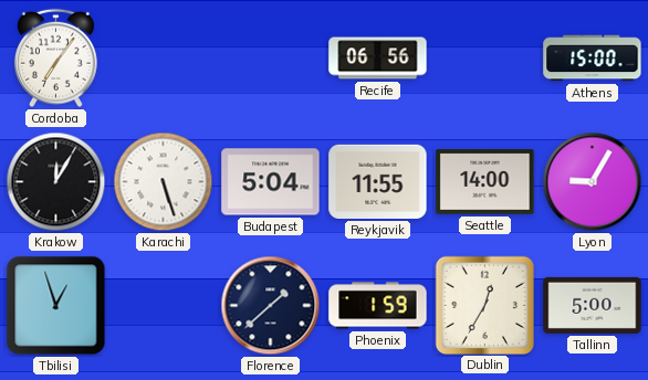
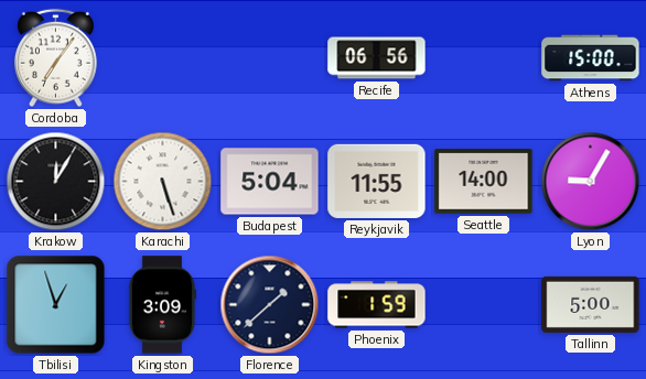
Kingston: none -> 3:09
Dublin: 12:35 -> none
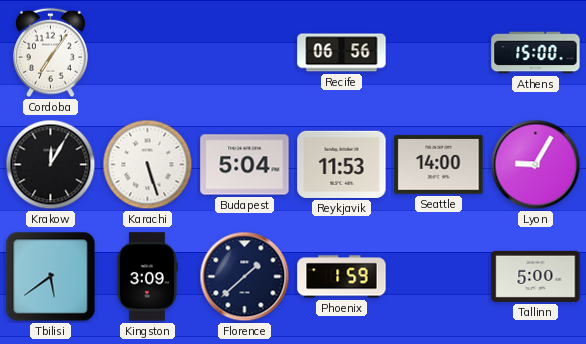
Reykjavik: 11:55 -> 11:53
Tbilisi: 12:57 -> 5:39
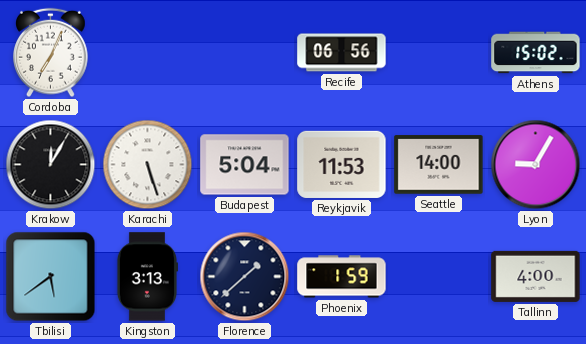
Cordoba: 7:06 -> 7:04
Athens: 15:00 -> 15:02
Kingston: 3:09 -> 3:13
Tallinn: 5:00 -> 4:00
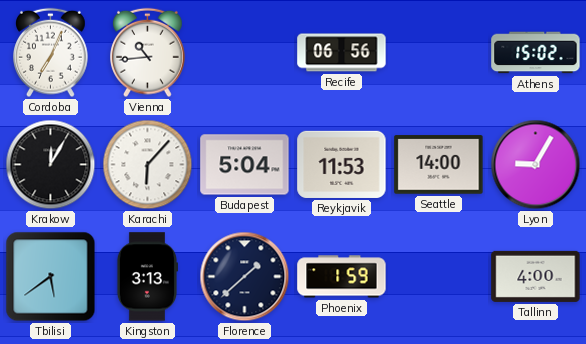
Vienna: none -> 10:44
Karachi: 5:27 -> 6:07
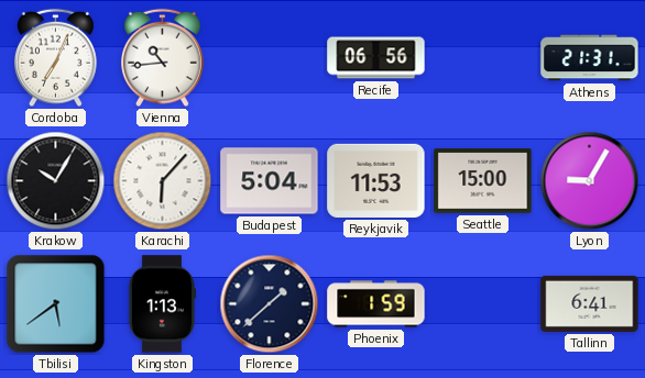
Athens: 15:02 -> 21:31
Krakow: 12:05 -> 10:05
Seattle: 14:00 -> 15:00
Kingston: 3:13 -> 1:13
Tallinn: 4:00 -> 6:41
